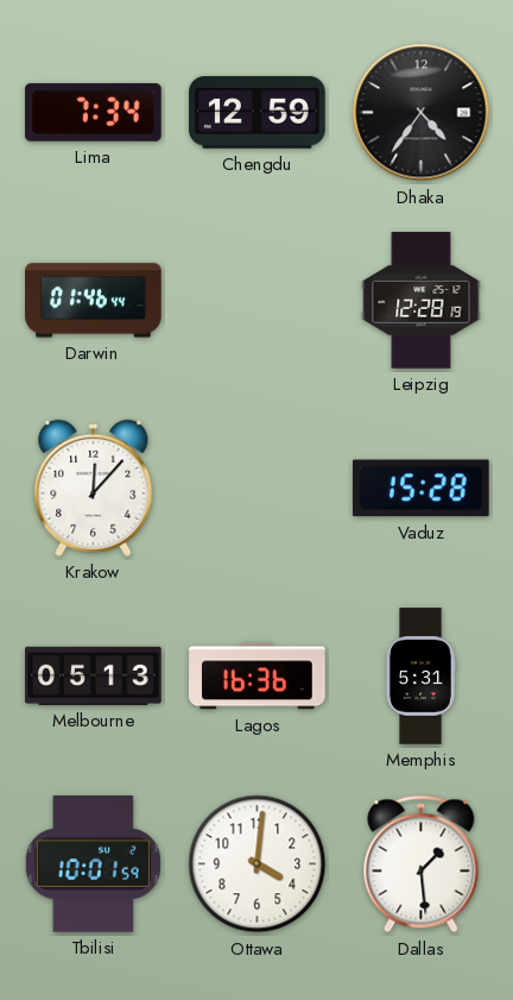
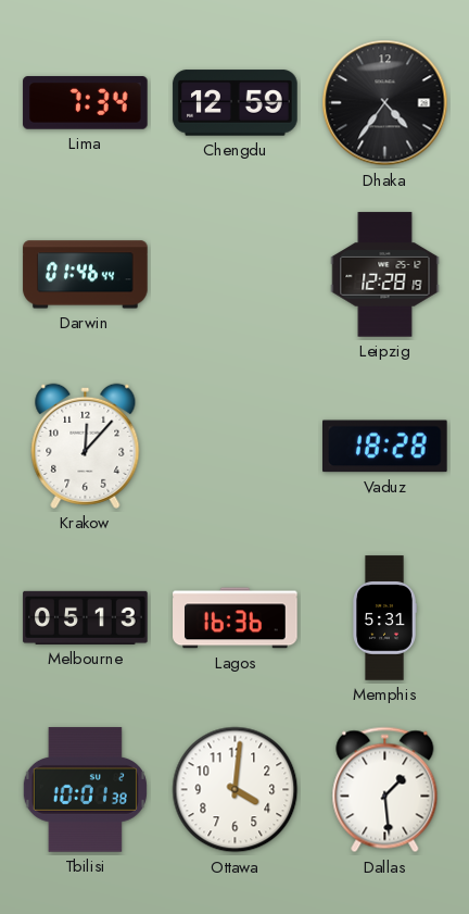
Vaduz: 15:28 -> 18:28
Tbilisi: 10:01:59 -> 10:01:38
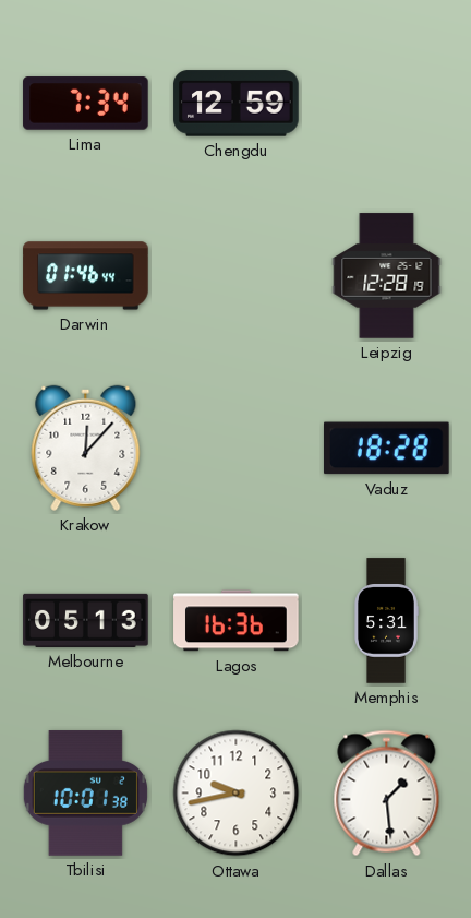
Dhaka: 4:36 -> none
Ottawa: 4:01 -> 9:43
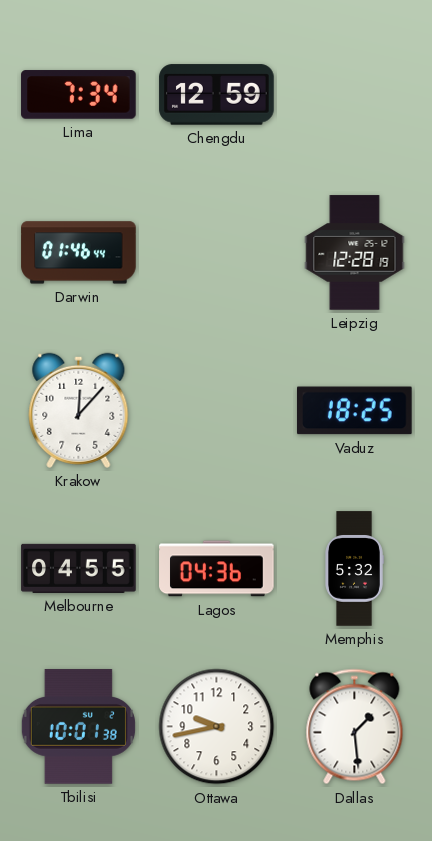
Vaduz: 18:28 -> 18:25
Melbourne: 05:13 -> 04:55
Lagos: 16:36 -> 04:36
Memphis: 5:31 -> 5:32
